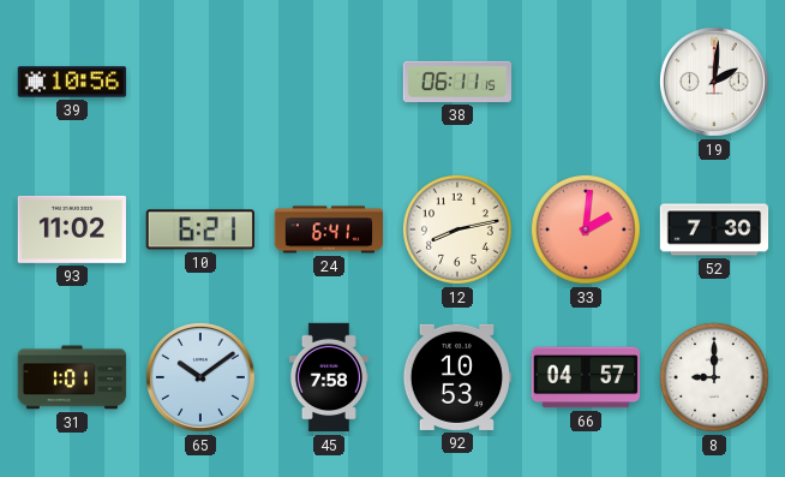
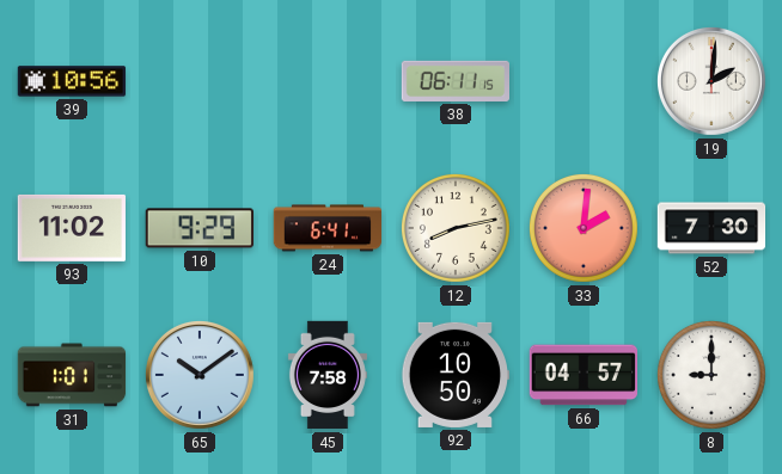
10: 6:21 -> 9:29
92: 10:53 -> 10:50
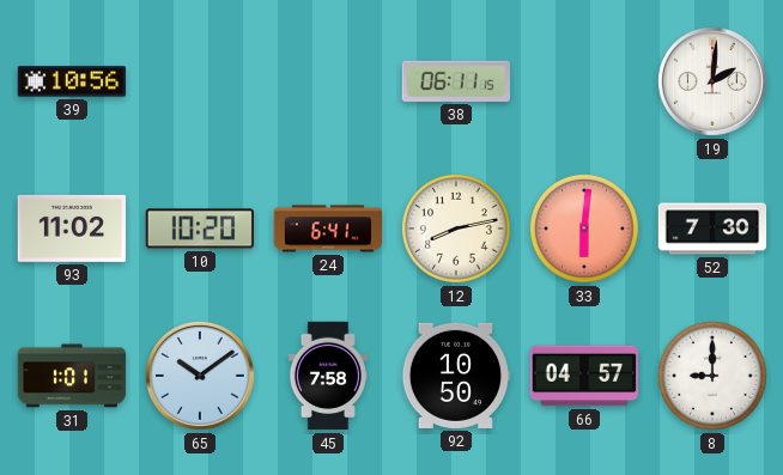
10: 9:29 -> 10:20
33: 2:01 -> 6:01
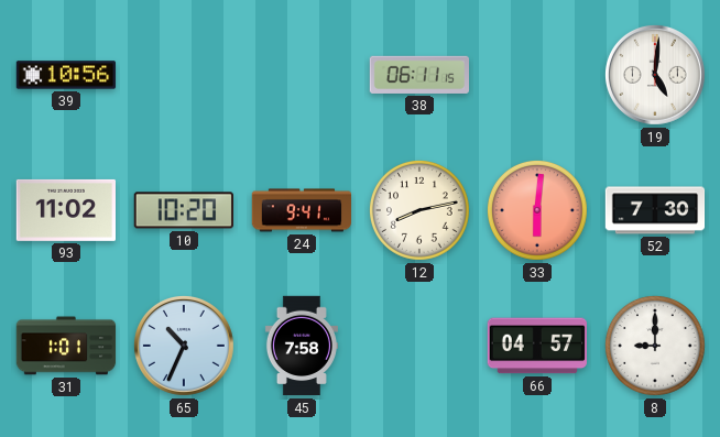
19: 2:01 -> 5:01
24: 6:41 -> 9:41
65: 10:09 -> 10:34
92: 10:50 -> none
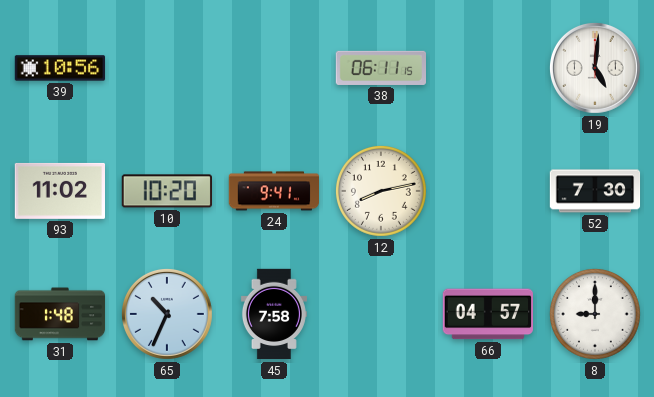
33: 6:01 -> none
31: 1:01 -> 1:48
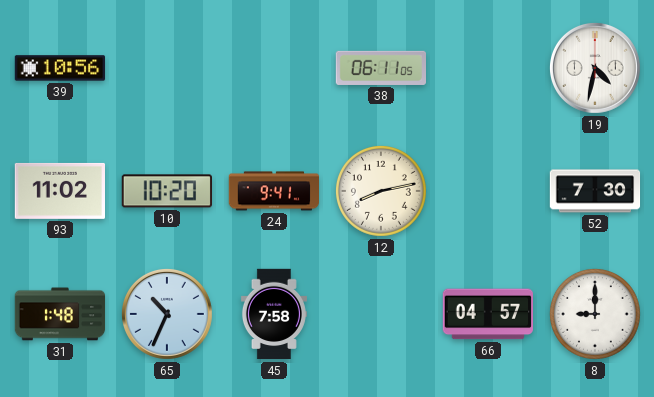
38: 06:11:15 -> 06:11:05
19: 5:01 -> 4:32
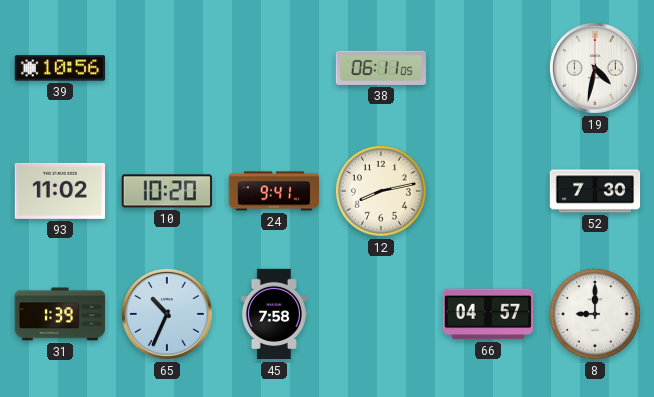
31: 1:48 -> 1:39
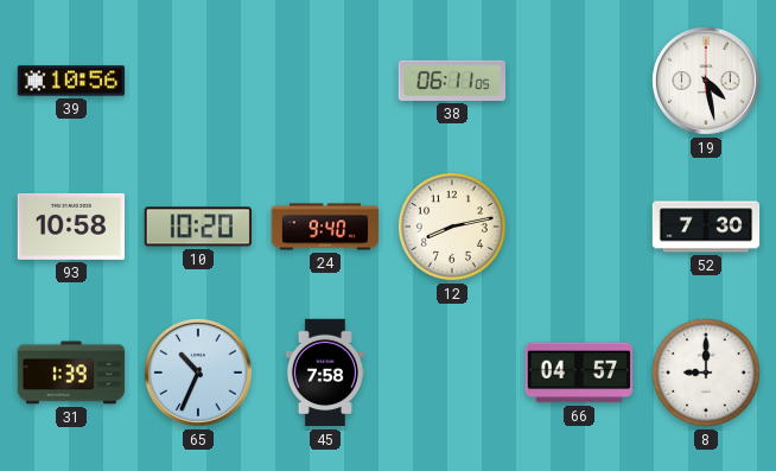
19: 4:32 -> 4:28
93: 11:02 -> 10:58
24: 9:41 -> 9:40
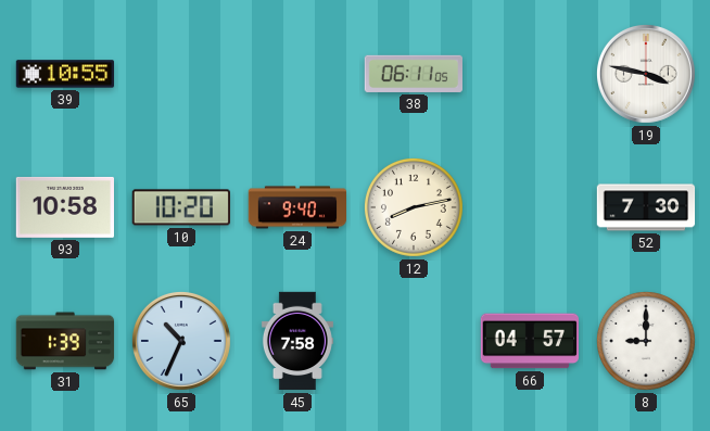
39: 10:56 -> 10:55
19: 4:28 -> 3:47
